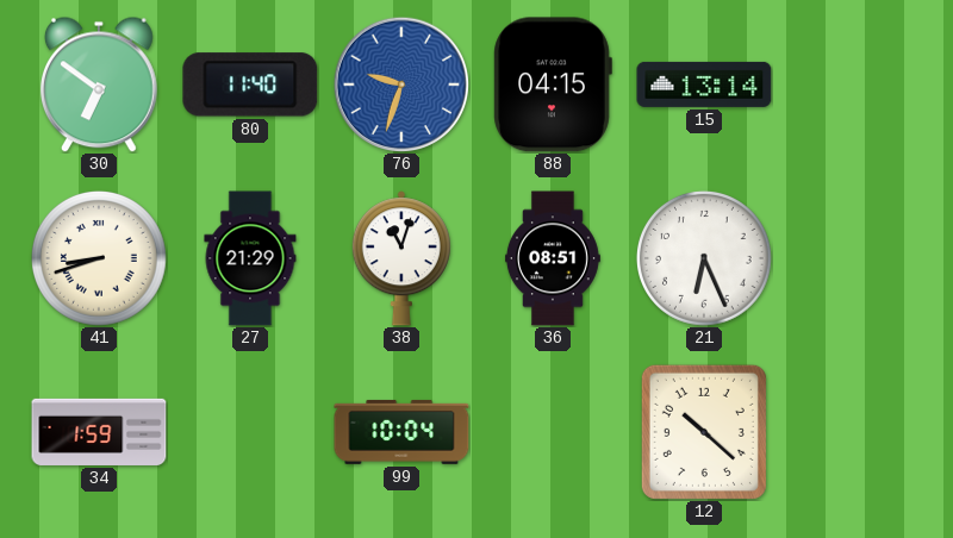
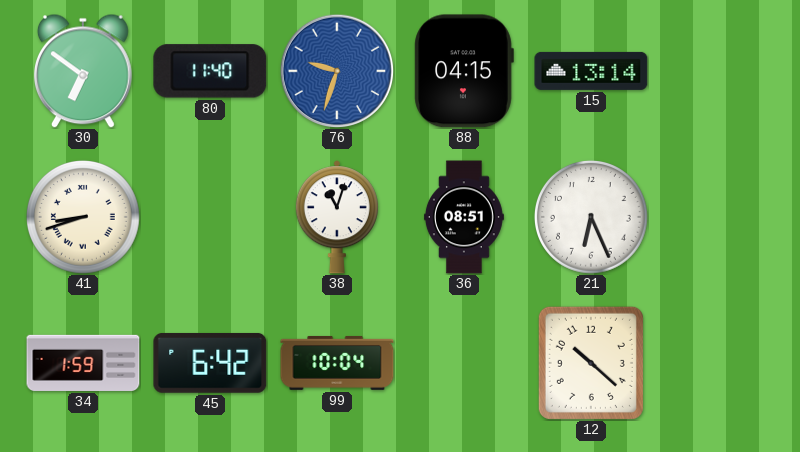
27: 21:29 -> none
45: none -> 6:42
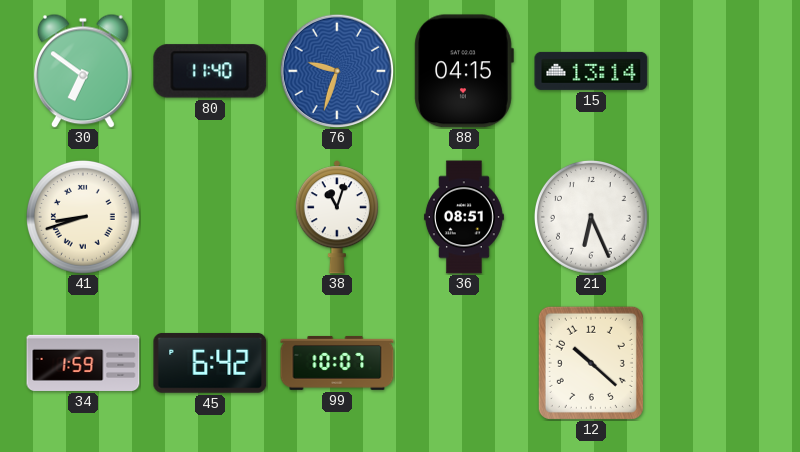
99: 10:04 -> 10:07
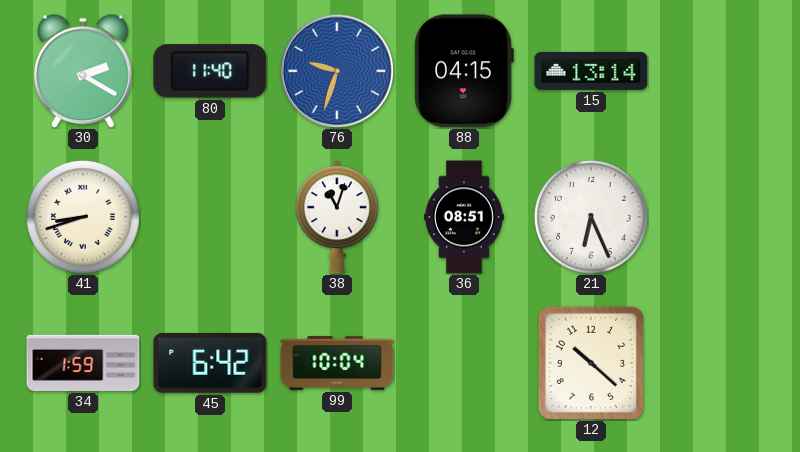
30: 6:51 -> 2:20
99: 10:07 -> 10:04
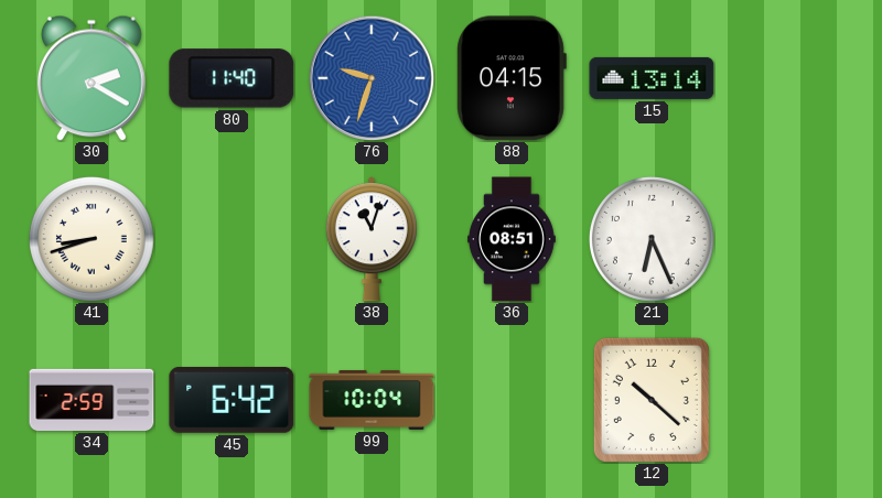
34: 1:59 -> 2:59
